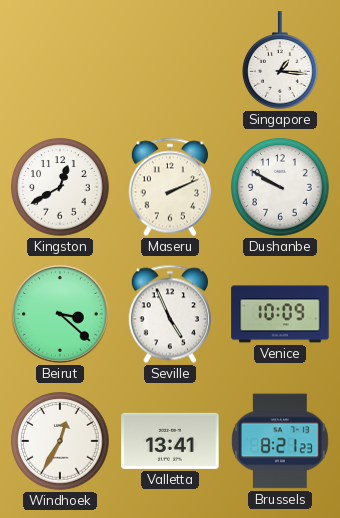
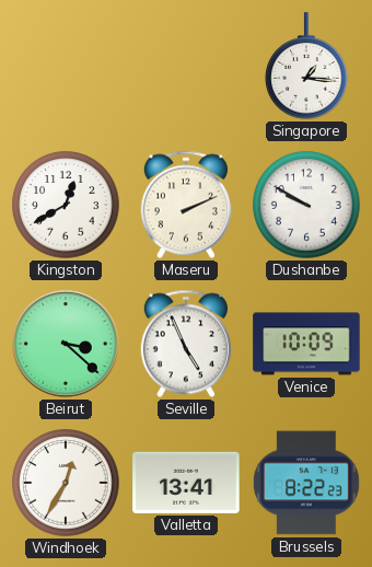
Brussels: 8:21 -> 8:22
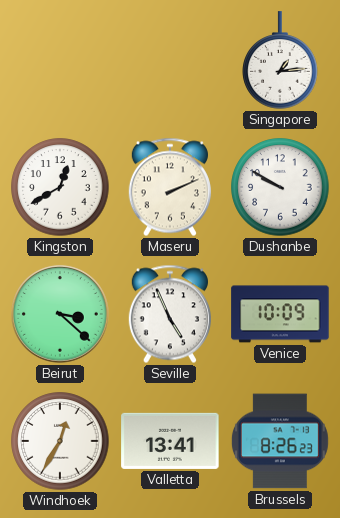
Singapore: 1:16 -> 1:14
Brussels: 8:22 -> 8:26
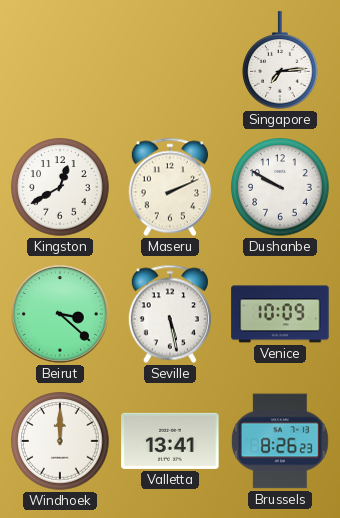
Singapore: 1:14 -> 7:14
Seville: 4:56 -> 5:28
Windhoek: 12:35 -> 12:00
